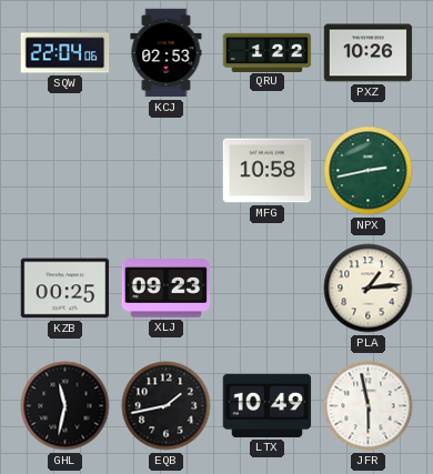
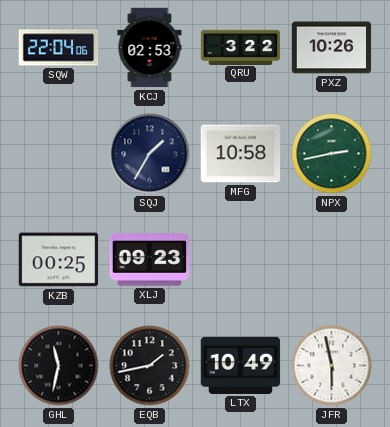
QRU: 1:22 -> 3:22
SQJ: none -> 1:35
PLA: 1:14 -> none
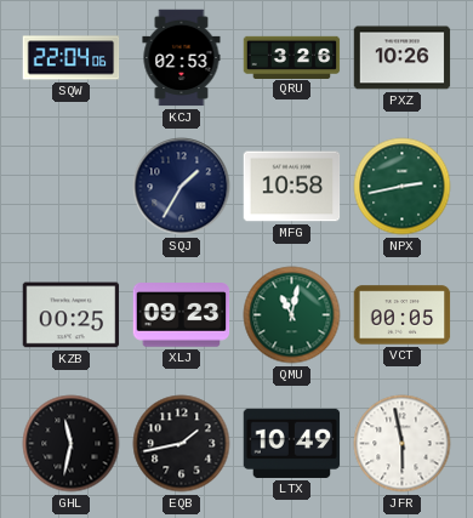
QRU: 3:22 -> 3:26
QMU: none -> 11:02
VCT: none -> 00:05
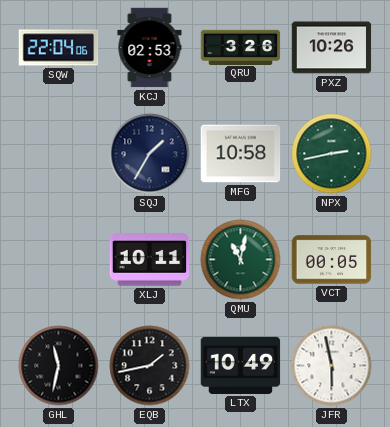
KZB: 00:25 -> none
XLJ: 09:23 -> 10:11
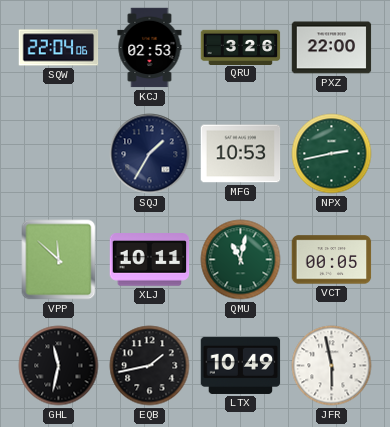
PXZ: 10:26 -> 22:00
MFG: 10:58 -> 10:53
VPP: none -> 11:52
